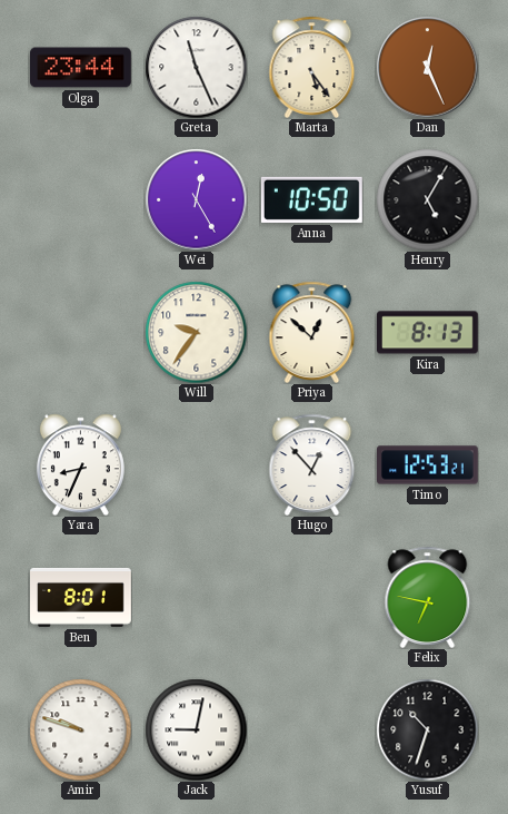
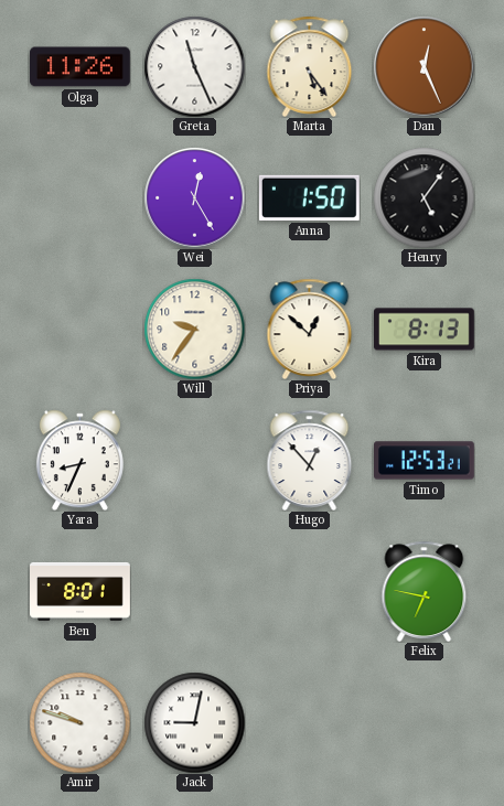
Olga: 23:44 -> 11:26
Anna: 10:50 -> 1:50
Henry: 5:05 -> 5:06
Yusuf: 10:33 -> none
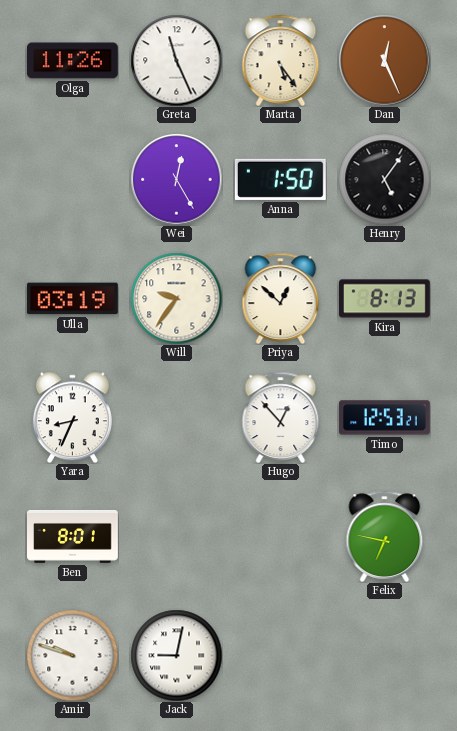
Ulla: none -> 03:19
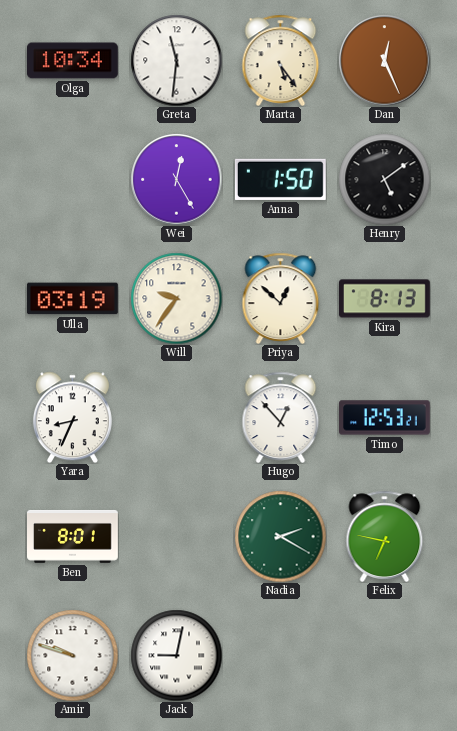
Olga: 11:26 -> 10:34
Greta: 11:26 -> 11:31
Henry: 5:06 -> 5:09
Nadia: none -> 2:20
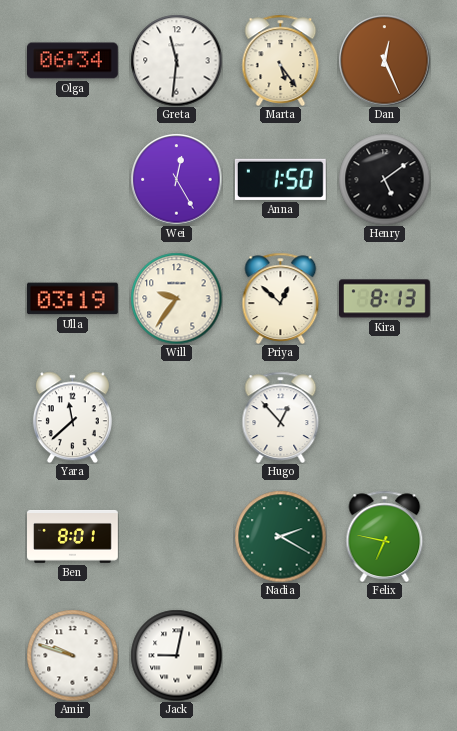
Olga: 10:34 -> 06:34
Yara: 8:34 -> 11:38
Timo: 12:53 -> none
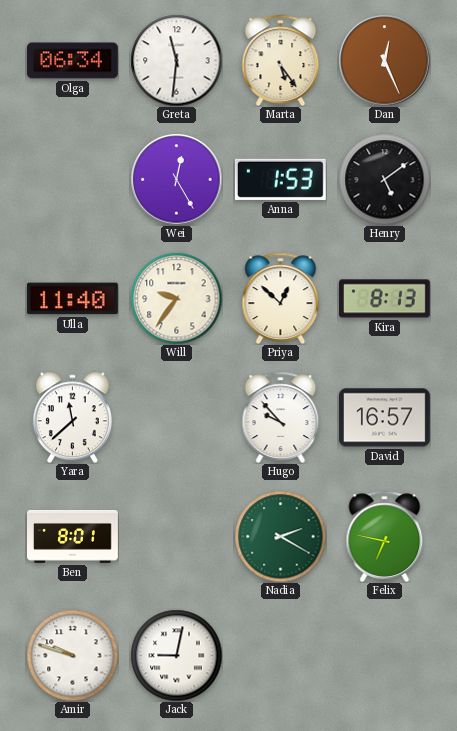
Anna: 1:50 -> 1:53
Ulla: 03:19 -> 11:40
Hugo: 12:53 -> 9:53
David: none -> 16:57
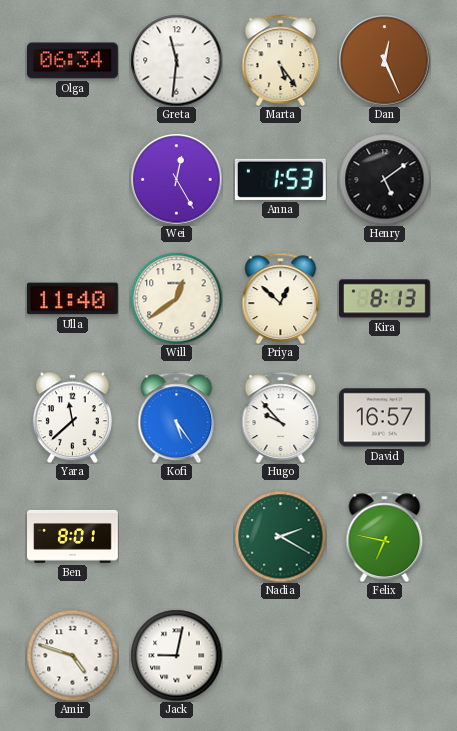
Will: 9:36 -> 12:39
Kofi: none -> 5:24
Amir: 9:48 -> 4:48
